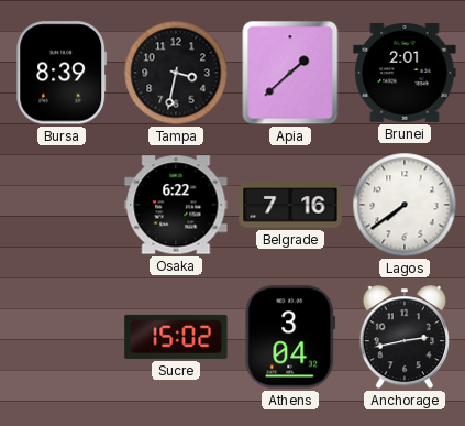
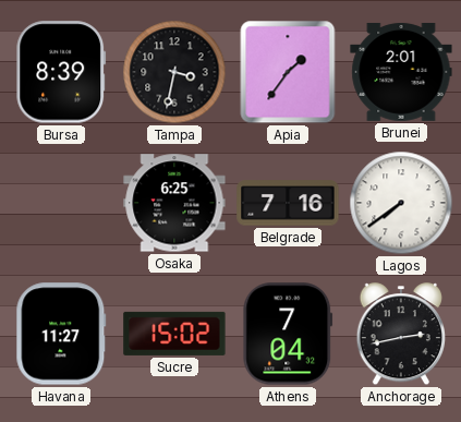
Apia: 1:38 -> 1:36
Osaka: 6:22 -> 6:25
Havana: none -> 11:27
Athens: 3:04 -> 7:04
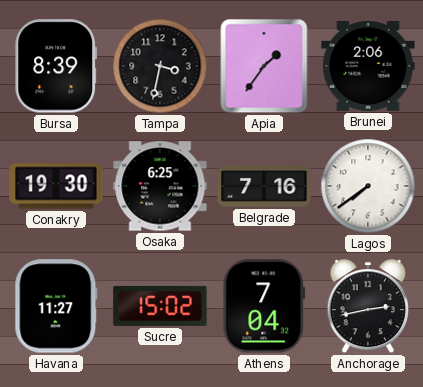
Brunei: 2:01 -> 2:06
Conakry: none -> 19:30
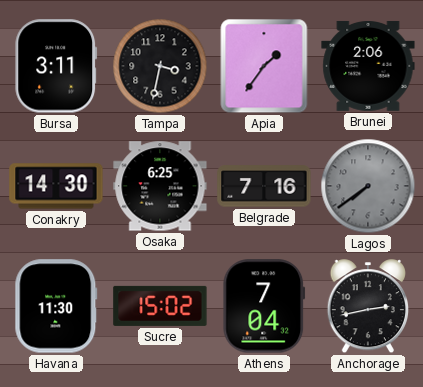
Bursa: 8:39 -> 3:11
Conakry: 19:30 -> 14:30
Lagos dial: white -> grey
Havana: 11:27 -> 11:30
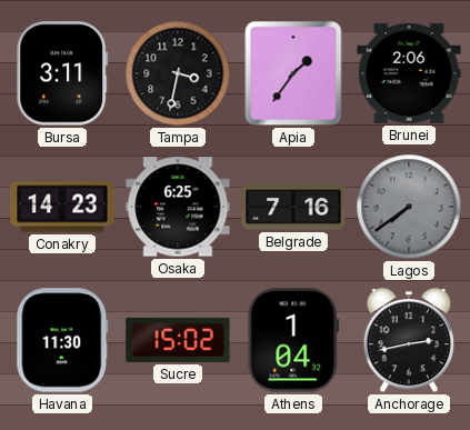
Conakry: 14:30 -> 14:23
Athens: 7:04 -> 1:04
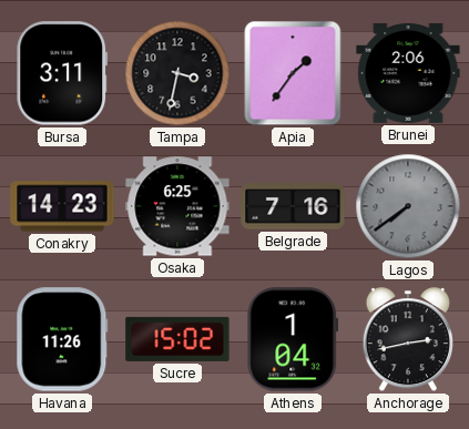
Havana: 11:30 -> 11:26
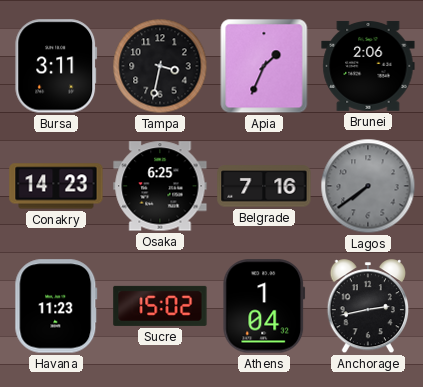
Apia: 1:36 -> 1:34
Havana: 11:26 -> 11:23
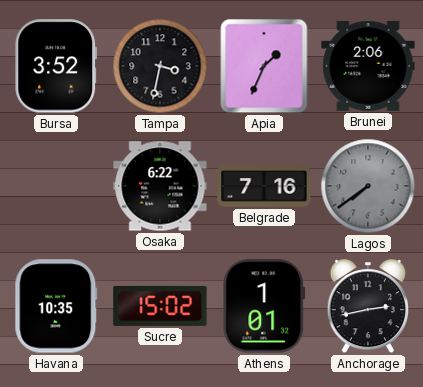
Bursa: 3:11 -> 3:52
Conakry: 14:23 -> none
Osaka: 6:25 -> 6:22
Havana: 11:23 -> 10:35
Athens: 1:04 -> 1:01
